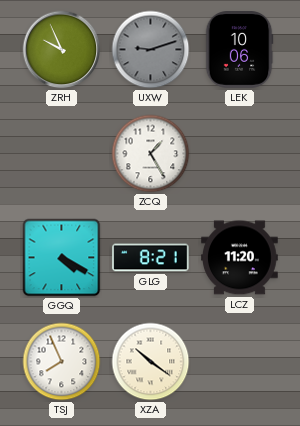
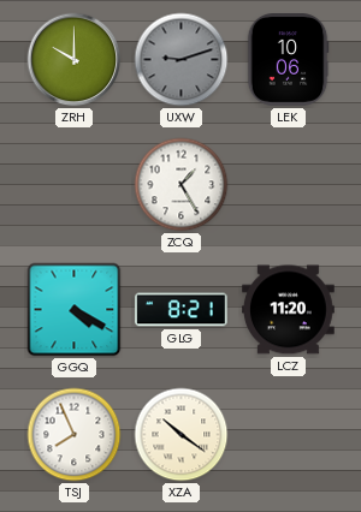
ZRH: 9:56 -> 10:00
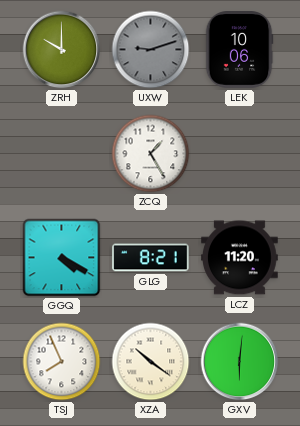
GXV: none -> 6:01
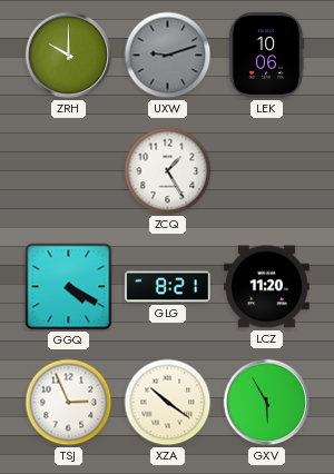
TSJ: 7:56 -> 2:56
GXV: 6:01 -> 5:55
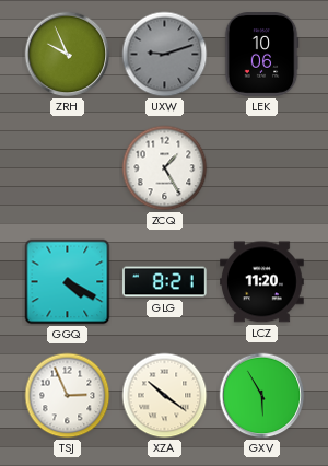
ZRH: 10:00 -> 9:56
